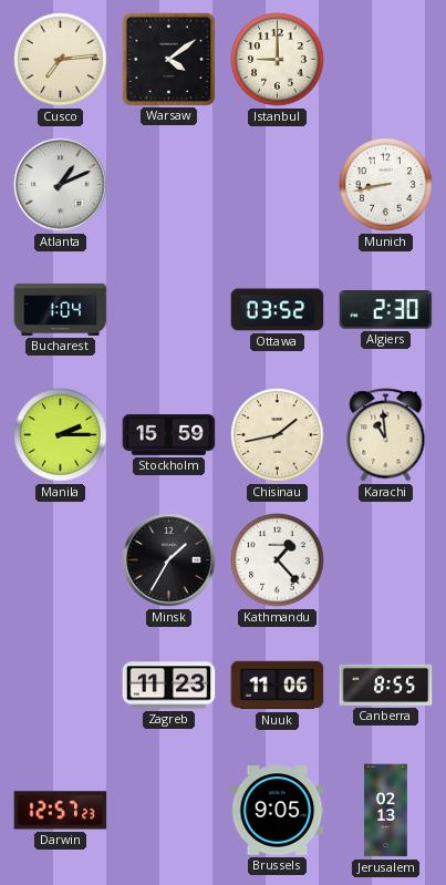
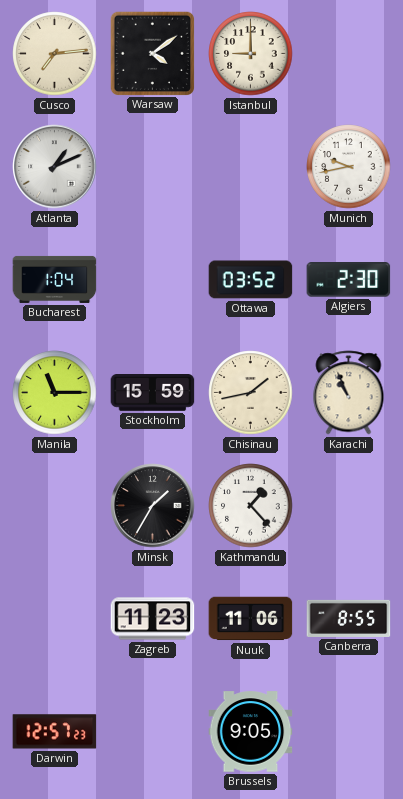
Munich: 8:43 -> 9:43
Manila: 2:15 -> 11:15
Karachi: 10:59 -> 10:56
Jerusalem: 02:13 -> none
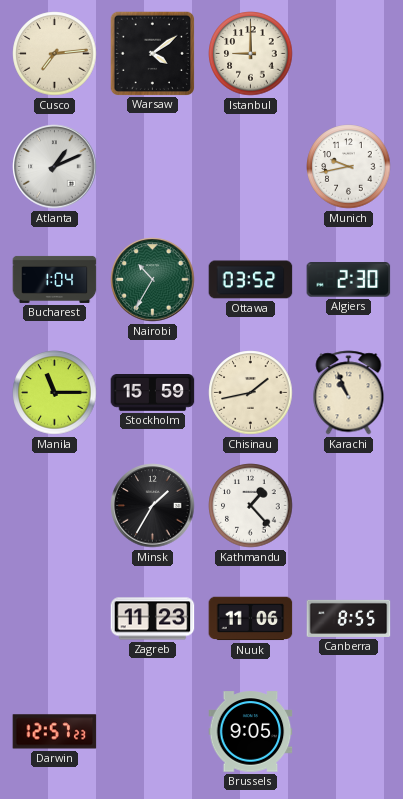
Nairobi: none -> 10:35
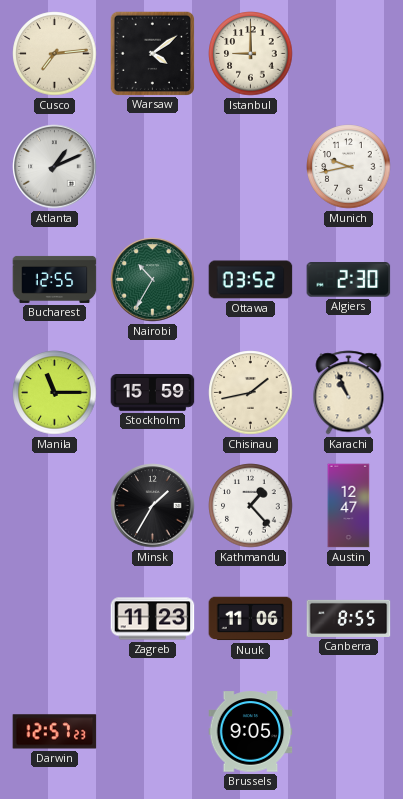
Bucharest: 1:04 -> 12:55
Austin: none -> 12:47
